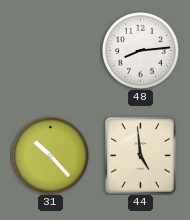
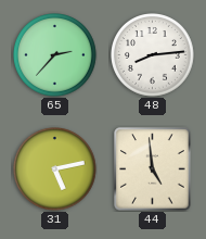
65: none -> 2:37
31: 10:23 -> 5:13
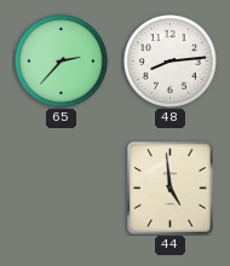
31: 5:13 -> none
